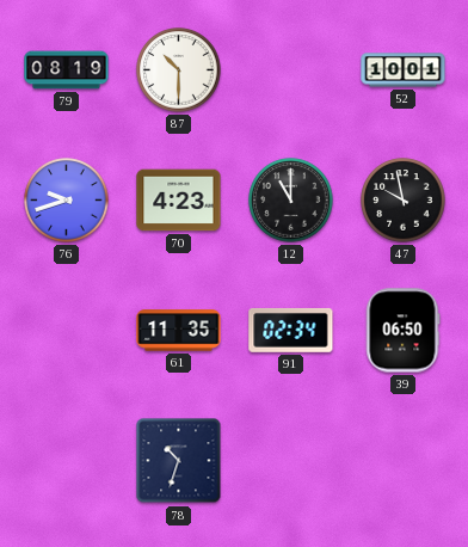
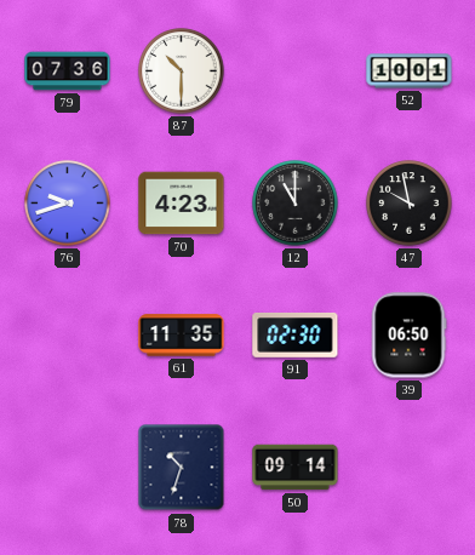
79: 08:19 -> 07:36
91: 02:34 -> 02:30
50: none -> 09:14
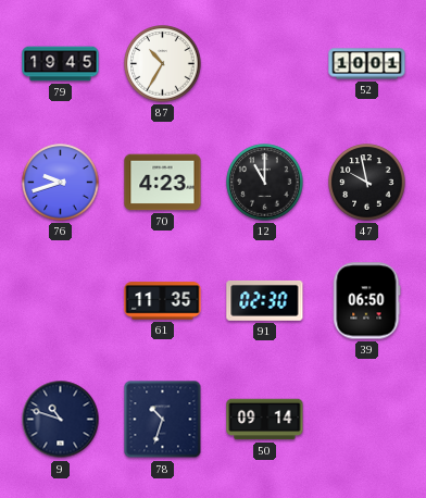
79: 07:36 -> 19:45
87: 10:30 -> 10:35
9: none -> 10:48
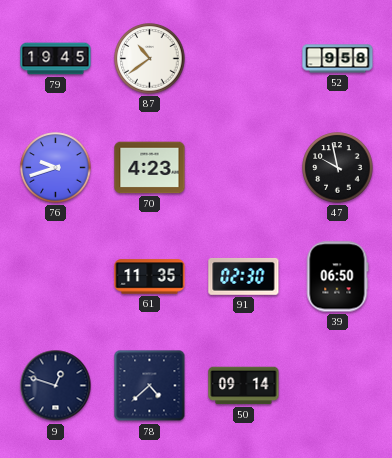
87: 10:35 -> 10:39
52: 10:01 -> 9:58
12: 11:00 -> none
9: 10:48 -> 12:48
78: 10:33 -> 4:38
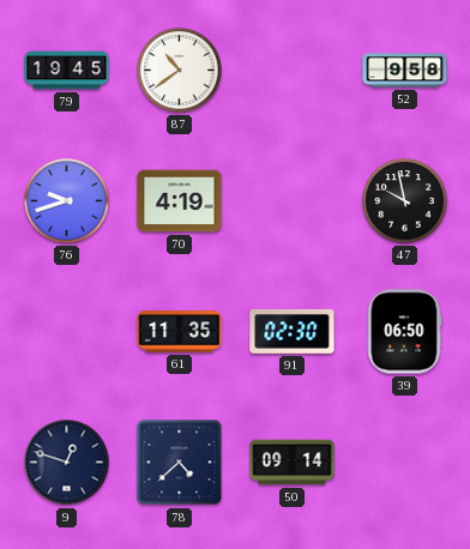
70: 4:23 -> 4:19
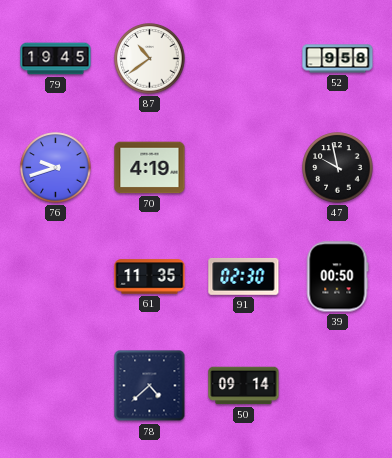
39: 06:50 -> 00:50
9: 12:48 -> none
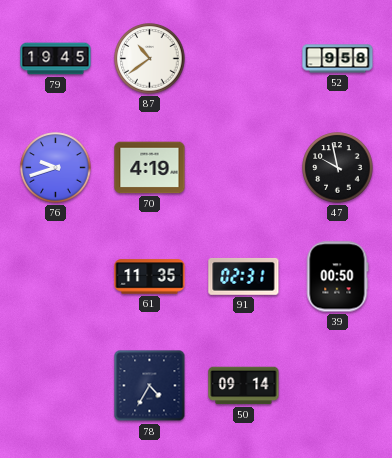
91: 02:30 -> 02:31
78: 4:38 -> 4:35
